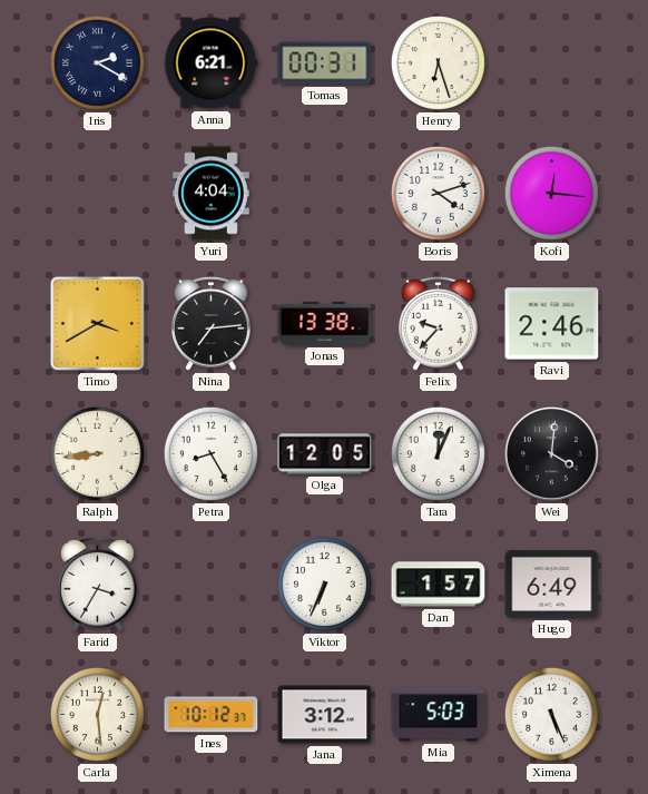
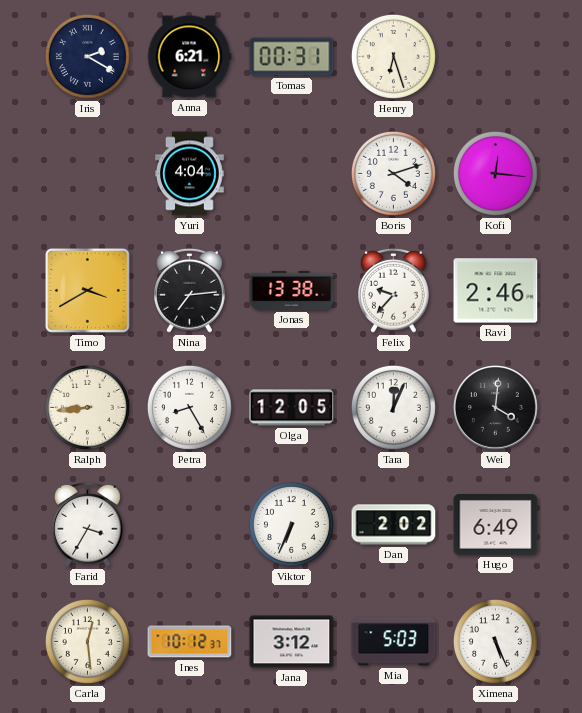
Dan: 1:57 -> 2:02
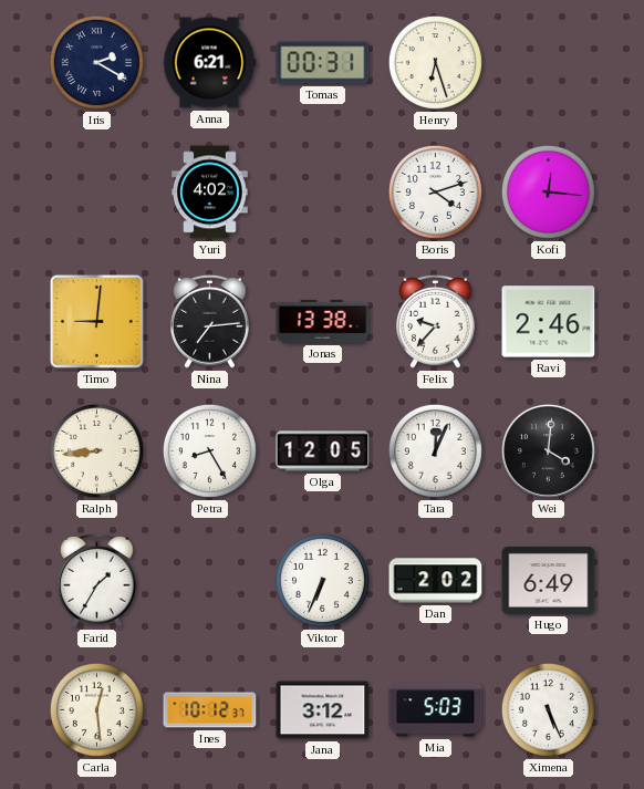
Yuri: 4:04 -> 4:02
Timo: 3:40 -> 9:01
Farid: 3:35 -> 1:35
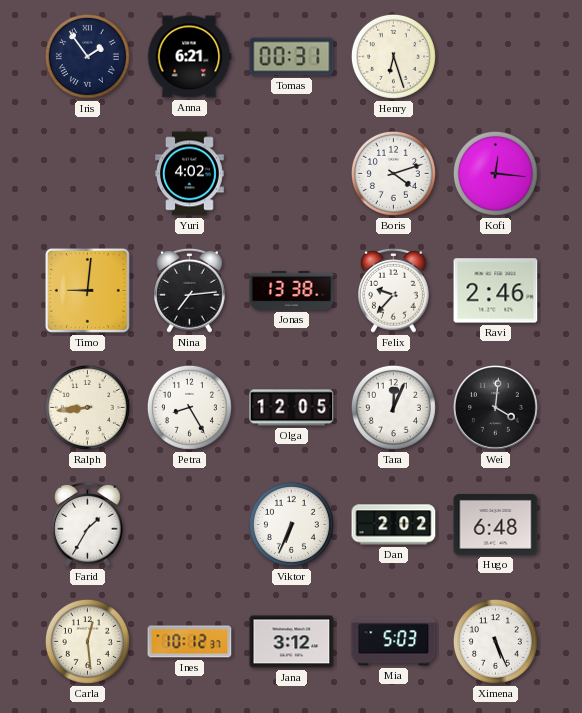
Iris: 2:20 -> 1:54
Hugo: 6:49 -> 6:48
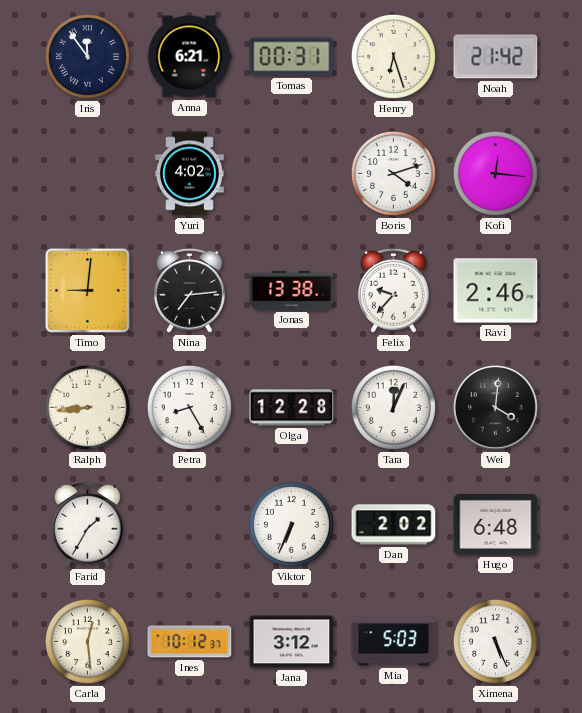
Iris: 1:54 -> 11:54
Noah: none -> 21:42
Olga: 12:05 -> 12:28
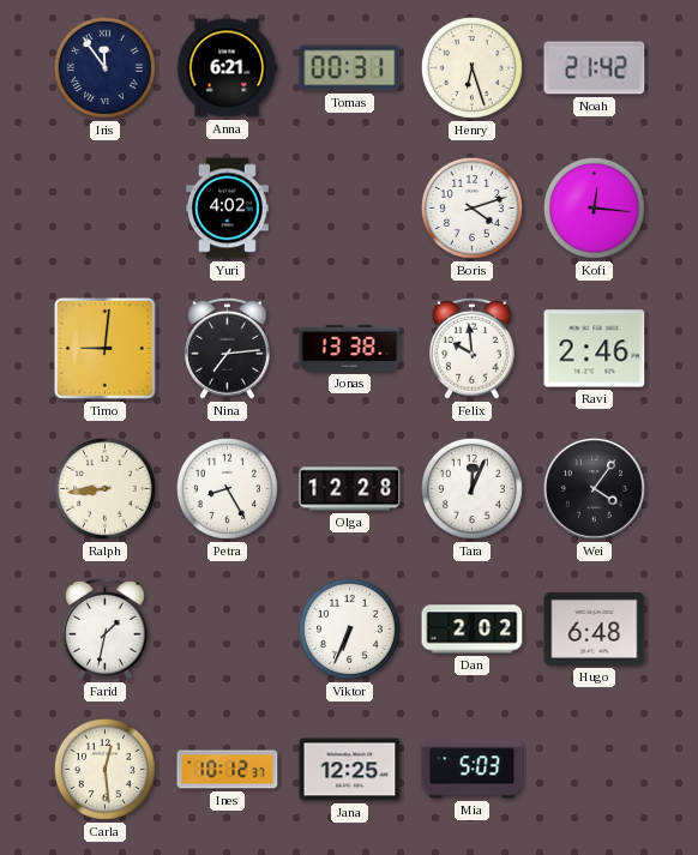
Felix: 9:37 -> 9:59
Wei: 4:01 -> 4:06
Farid: 1:35 -> 1:32
Jana: 3:12 -> 12:25
Ximena: 5:26 -> none
